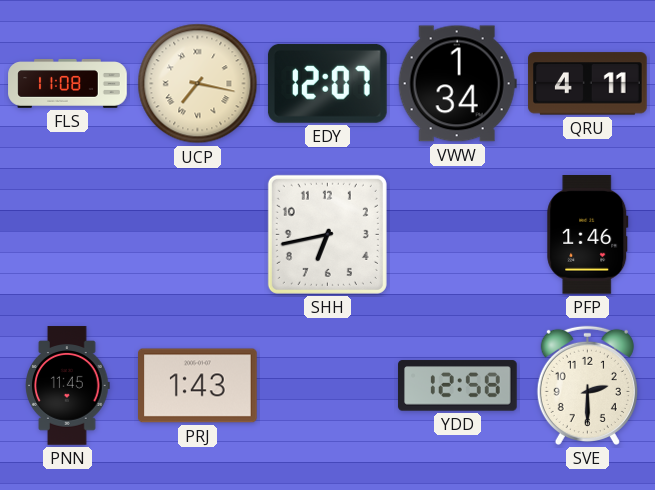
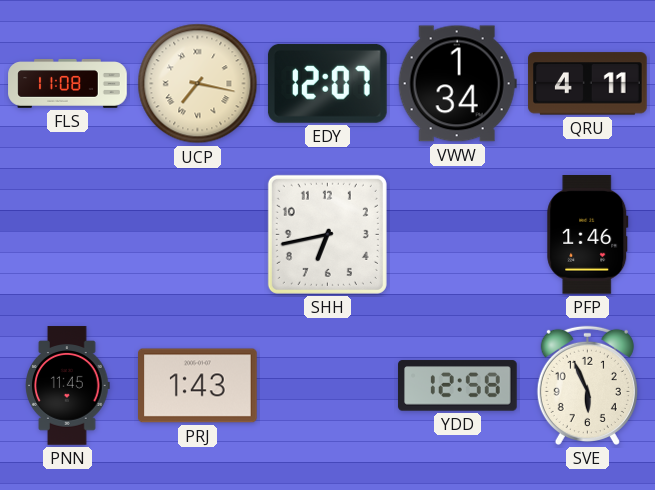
SVE: 2:30 -> 5:56
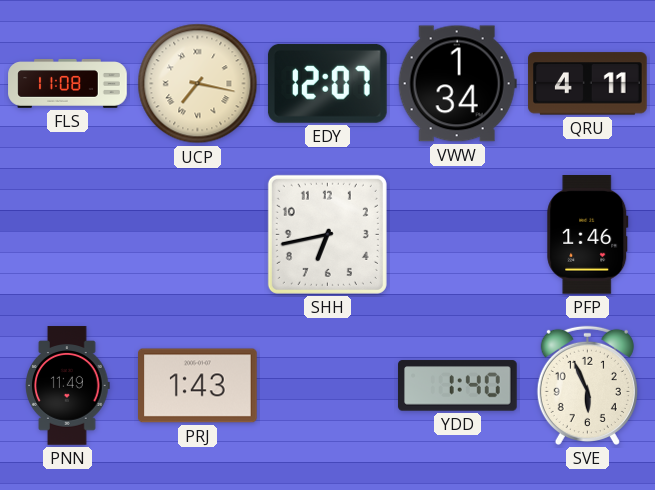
PNN: 11:45 -> 11:49
YDD: 12:58 -> 1:40
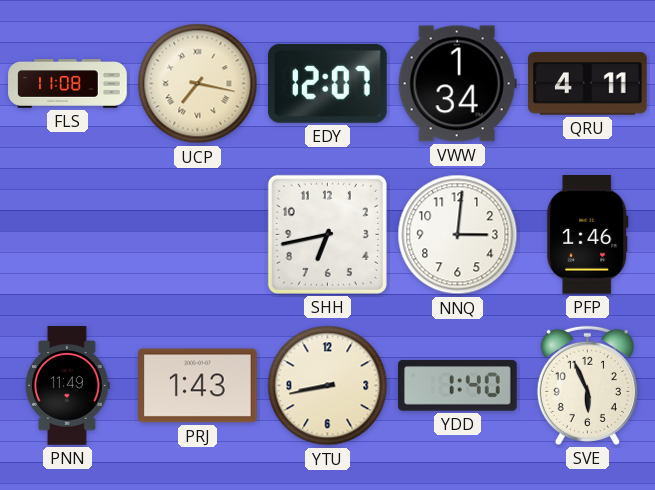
NNQ: none -> 3:01
YTU: none -> 8:43
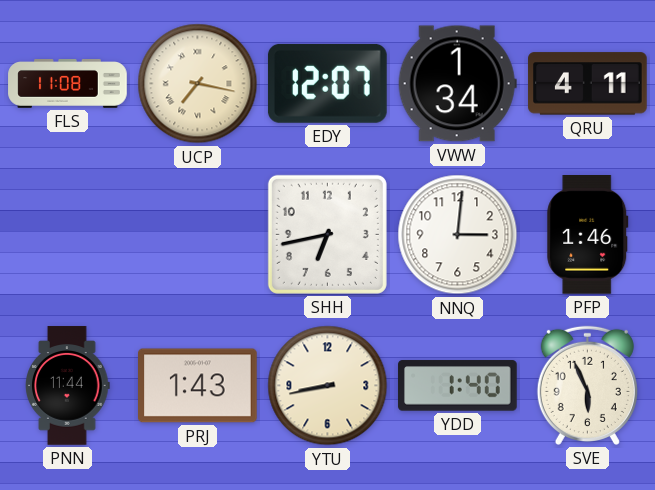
PNN: 11:49 -> 11:44
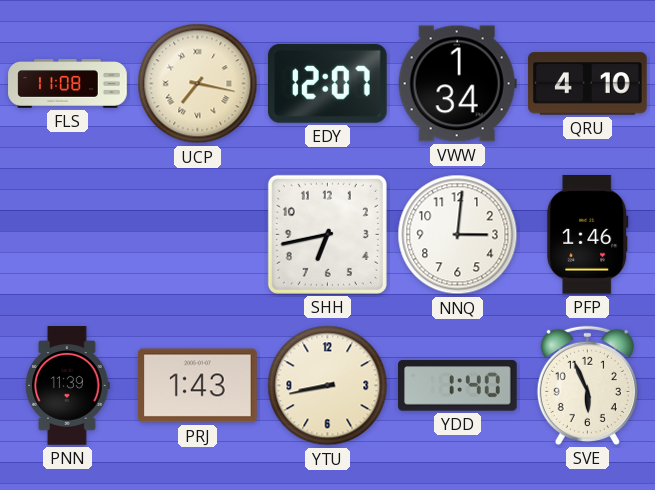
QRU: 4:11 -> 4:10
PNN: 11:44 -> 11:39
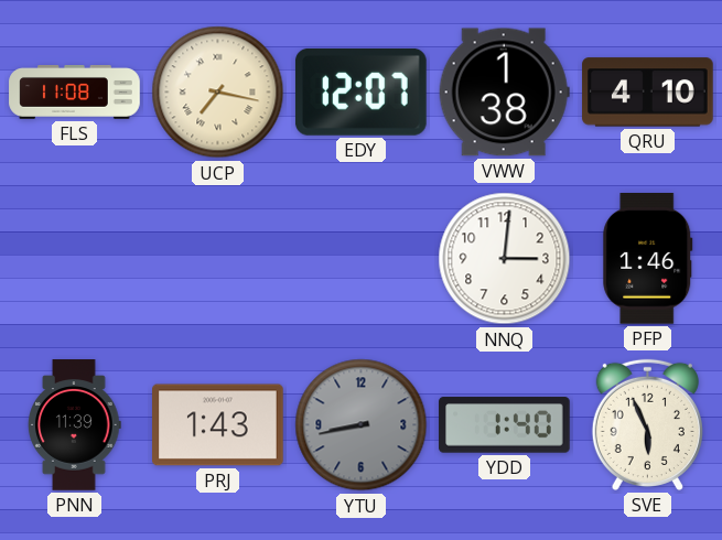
VWW: 1:34 -> 1:38
SHH: 6:43 -> none
YTU dial: cream -> grey
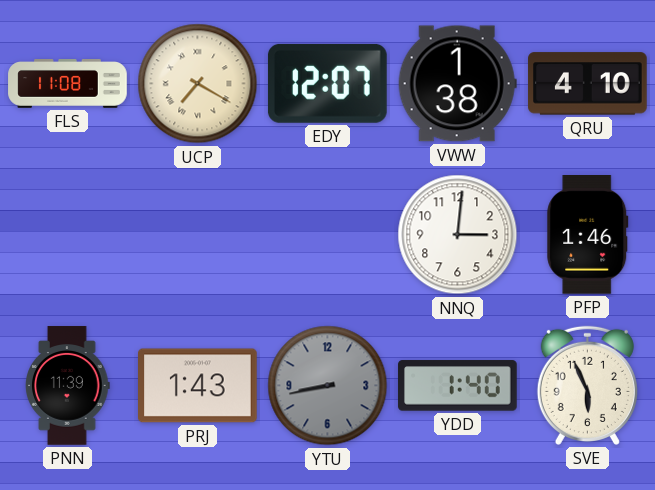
UCP: 7:17 -> 7:20
